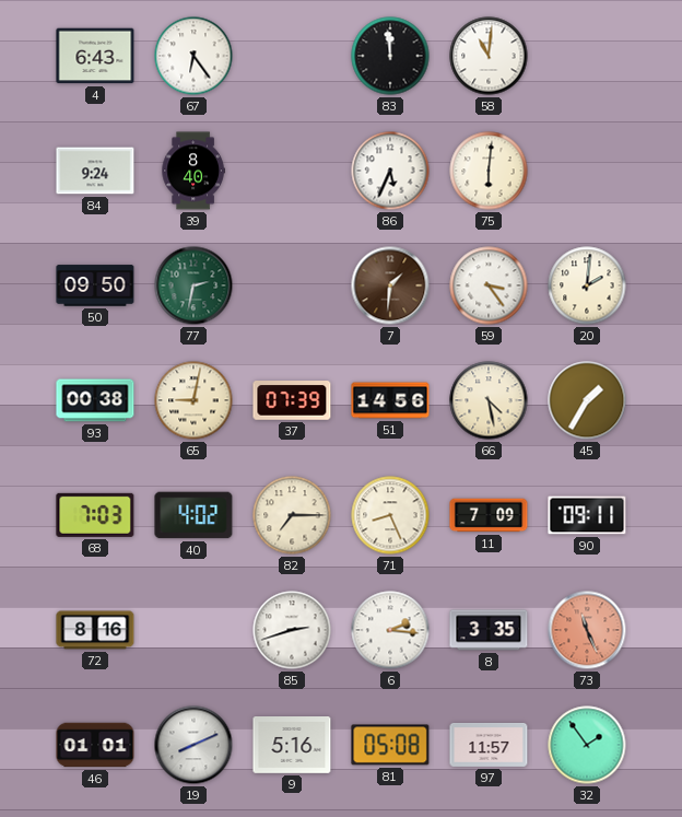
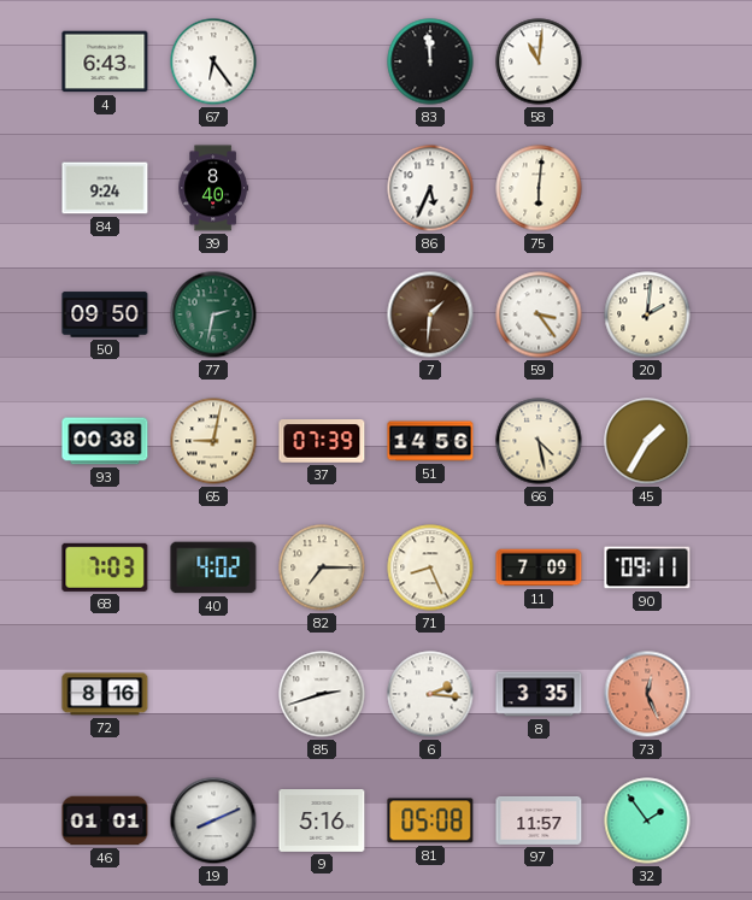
73: 11:26 -> 12:26
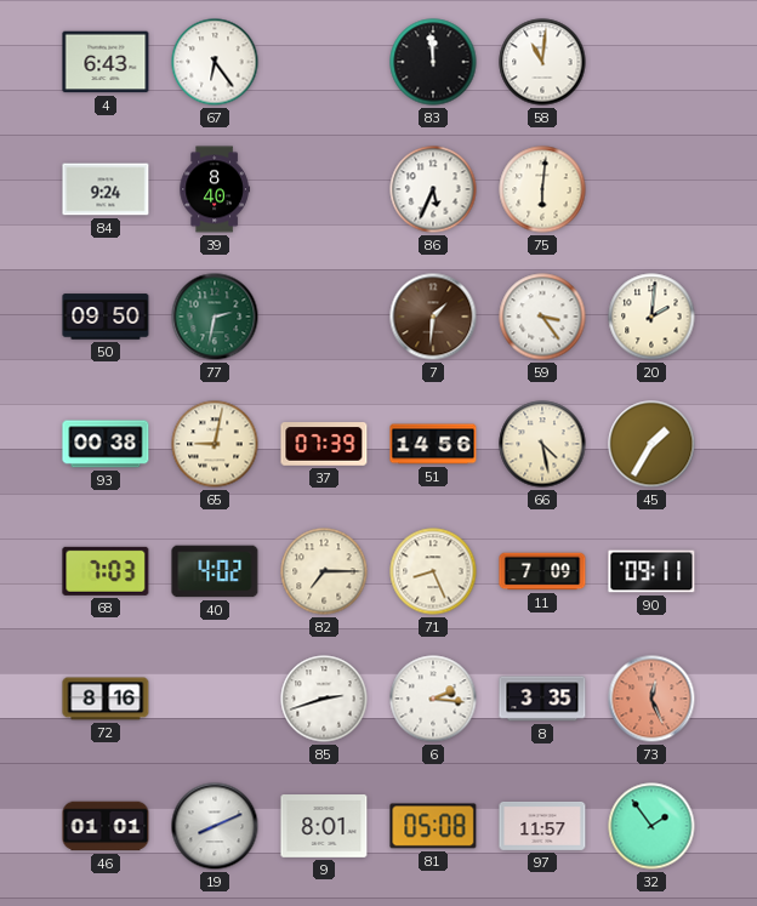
9: 5:16 -> 8:01
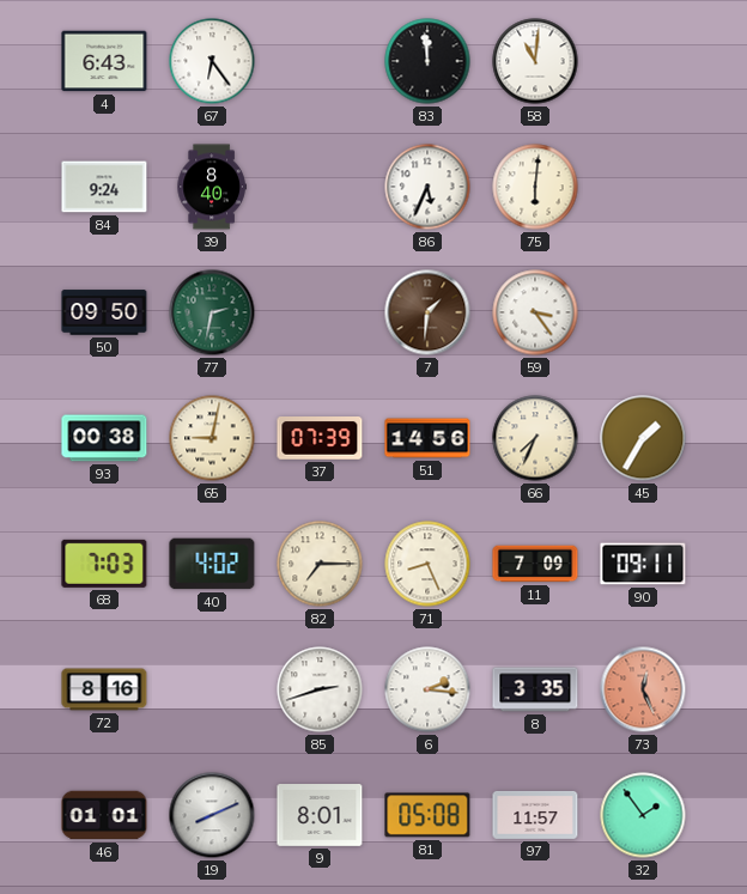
20: 2:01 -> none
66: 4:28 -> 7:34
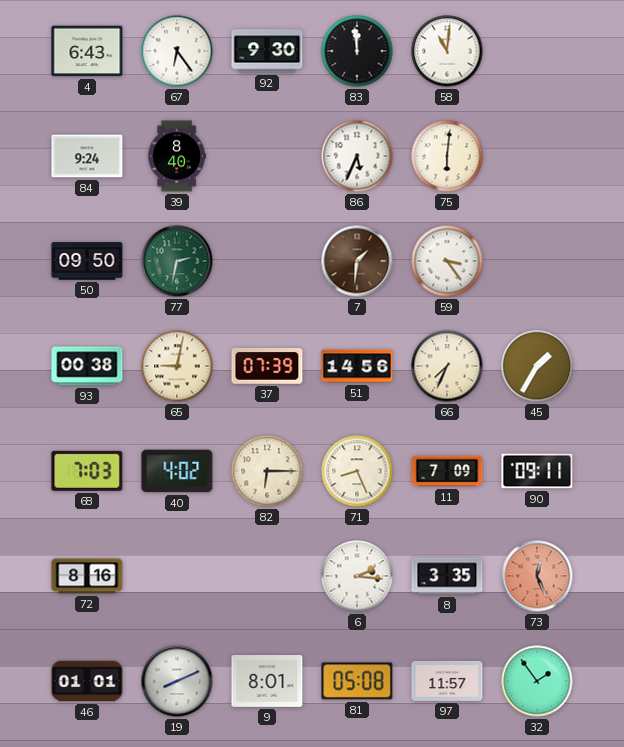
92: none -> 9:30
82: 7:15 -> 6:15
85: 2:42 -> none
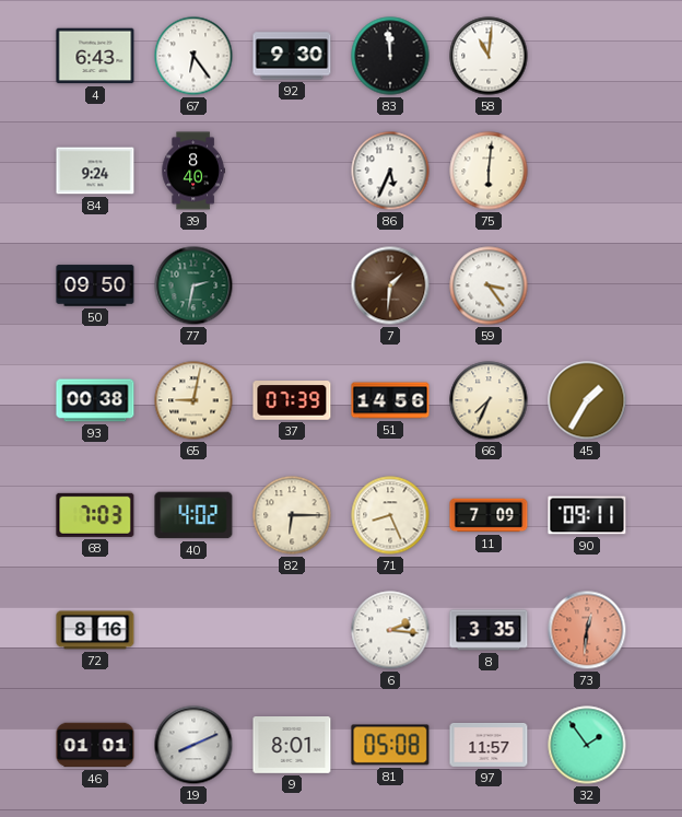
73: 12:26 -> 12:31
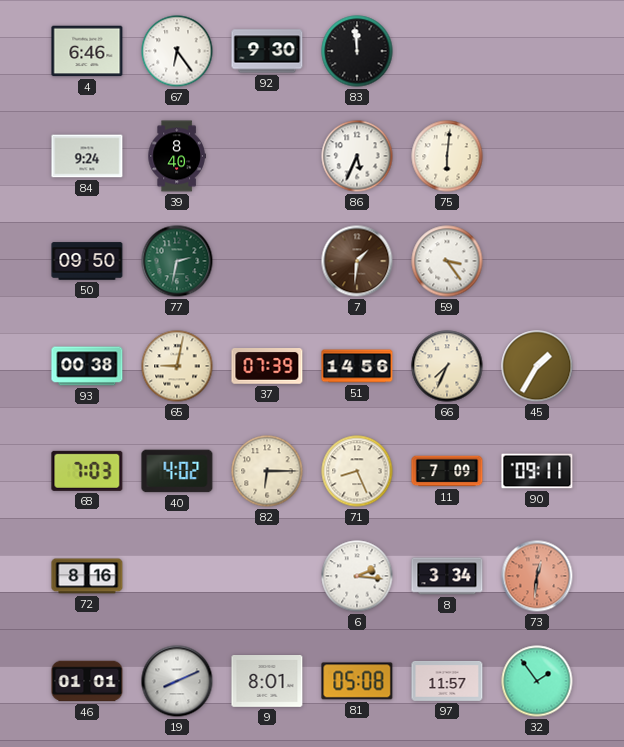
4: 6:43 -> 6:46
58: 11:01 -> none
8: 3:35 -> 3:34
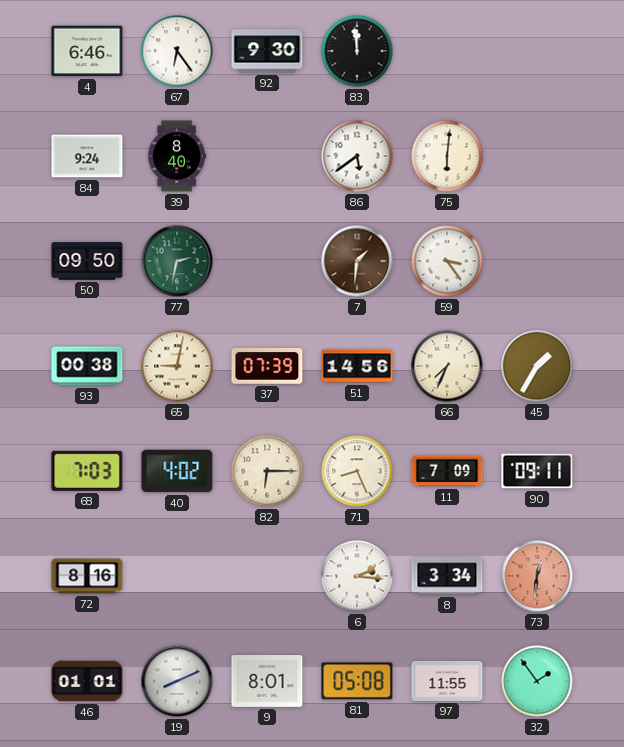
86: 5:34 -> 5:39
97: 11:57 -> 11:55
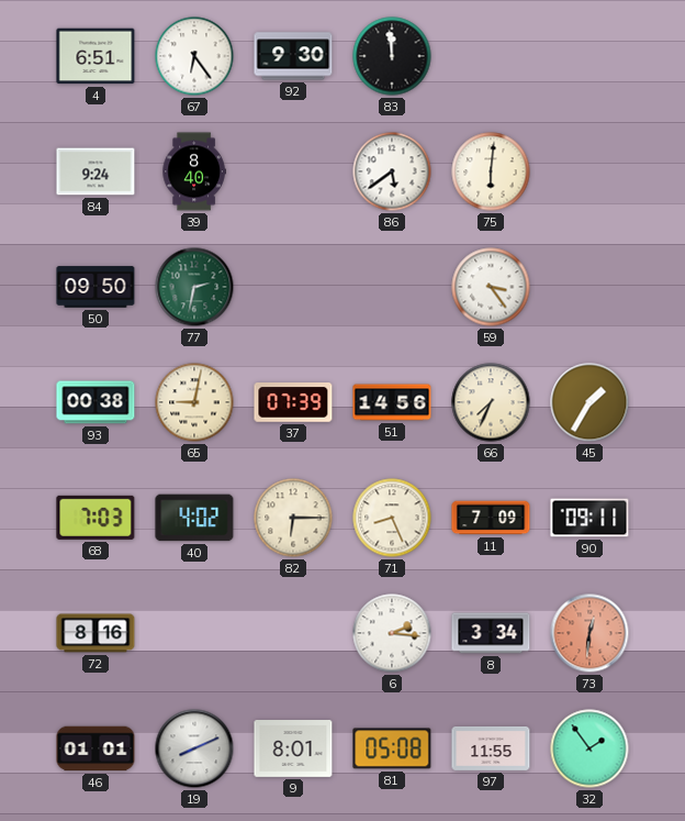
4: 6:46 -> 6:51
7: 1:31 -> none
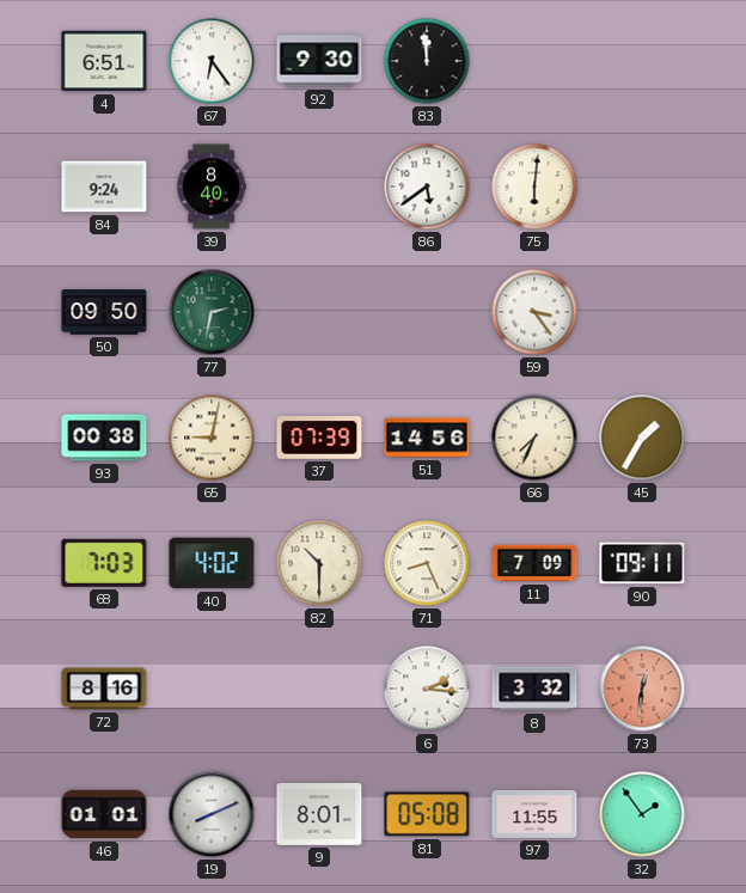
82: 6:15 -> 10:30
8: 3:34 -> 3:32
